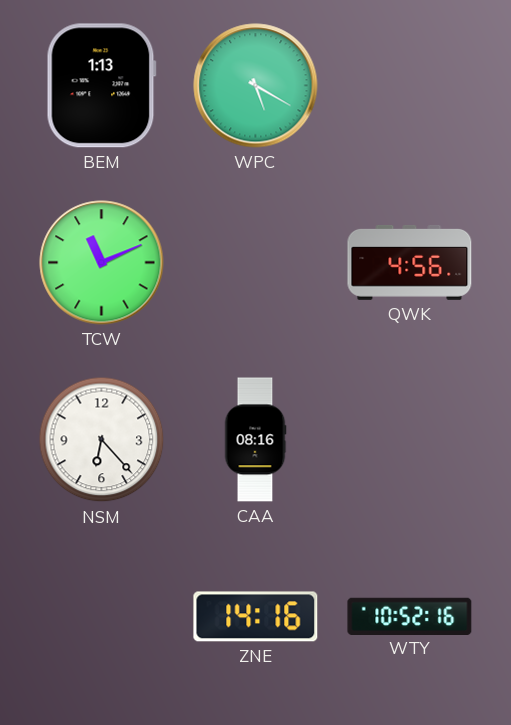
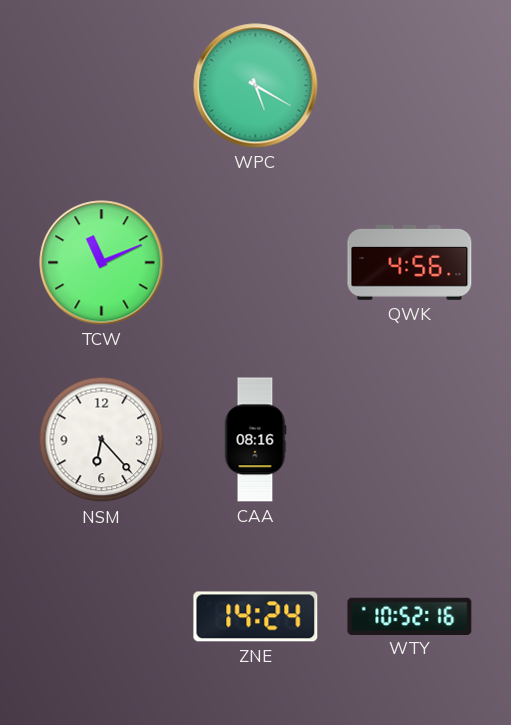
BEM: 1:13 -> none
ZNE: 14:16 -> 14:24
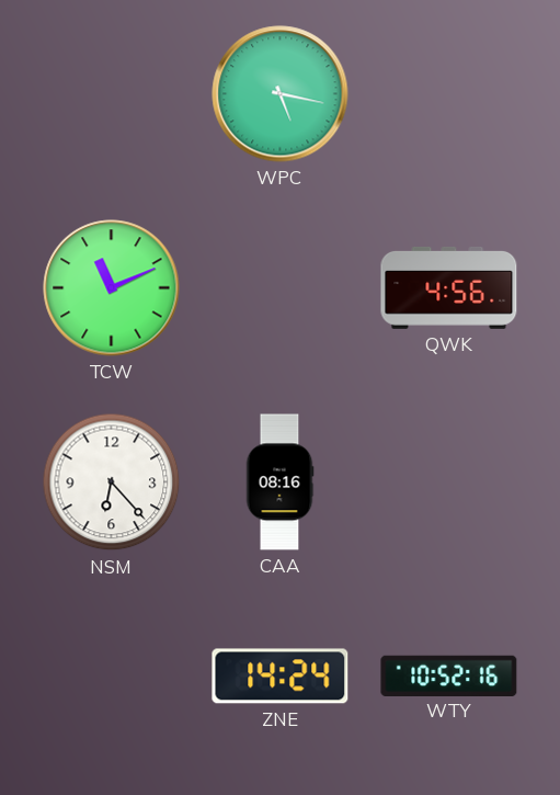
WPC: 5:20 -> 5:17
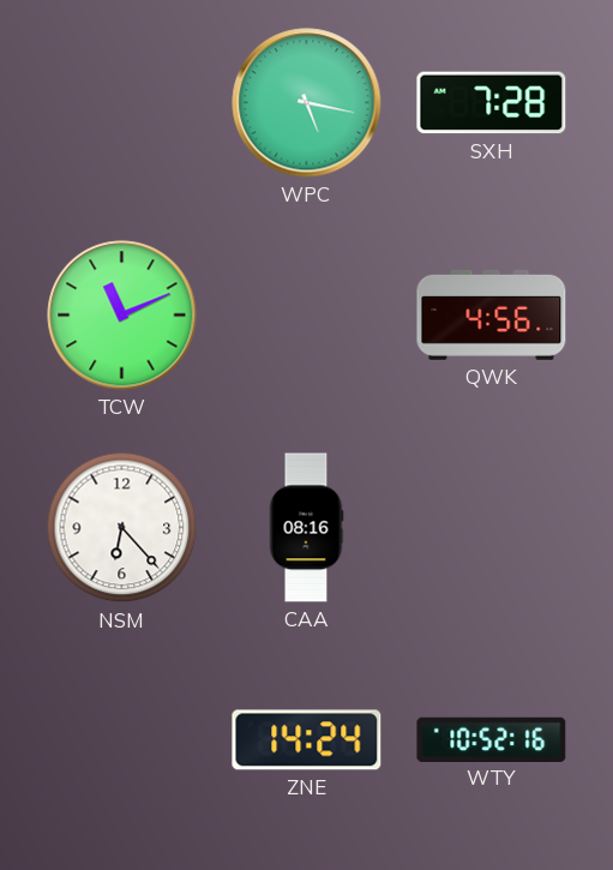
SXH: none -> 7:28
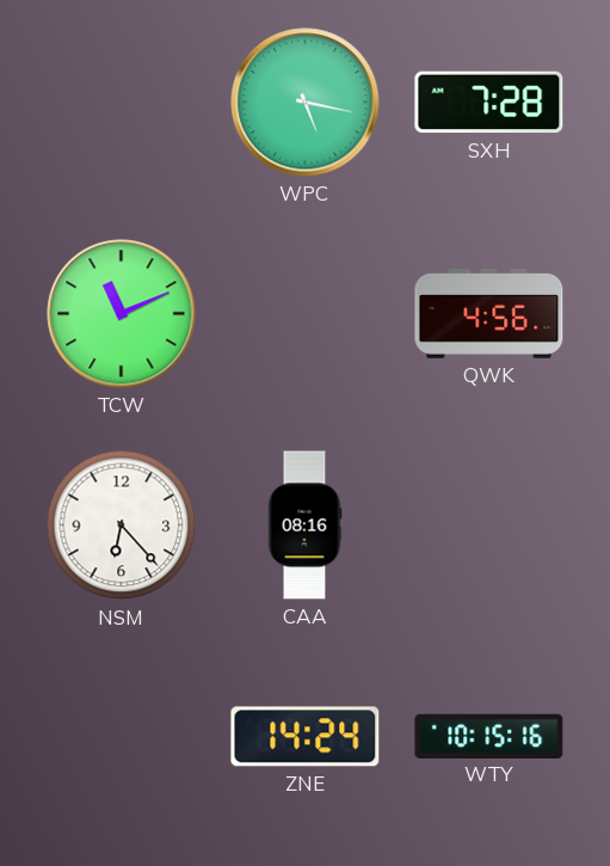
WTY: 10:52 -> 10:15
